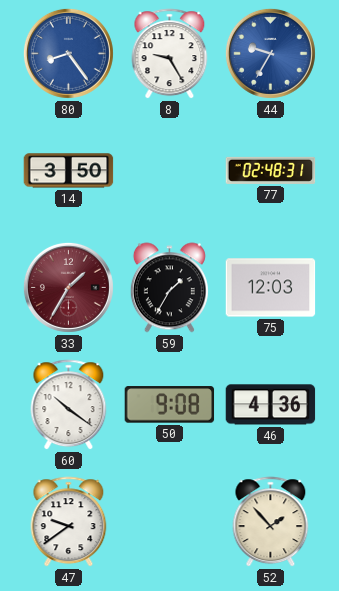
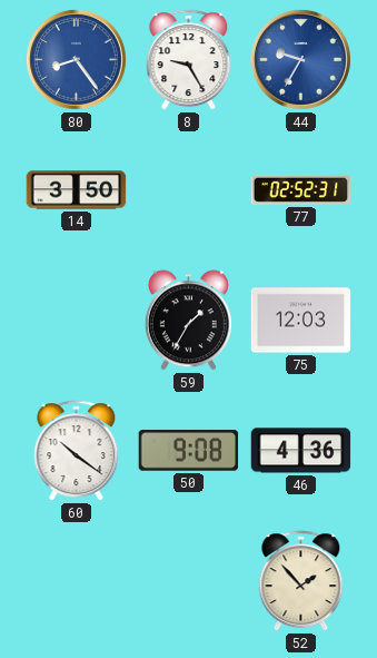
77: 02:48 -> 02:52
33: 1:35 -> none
47: 9:39 -> none
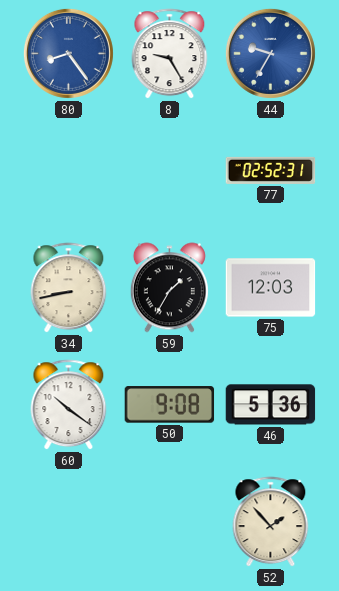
14: 3:50 -> none
34: none -> 8:43
46: 4:36 -> 5:36
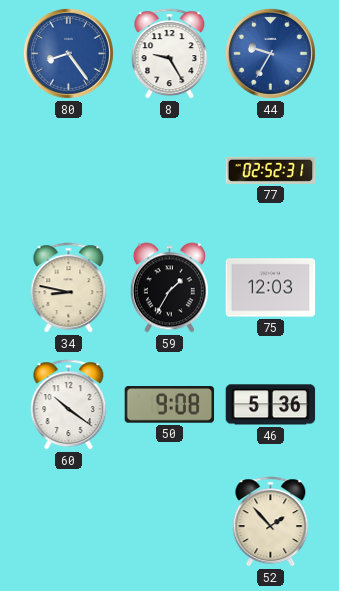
34: 8:43 -> 8:47
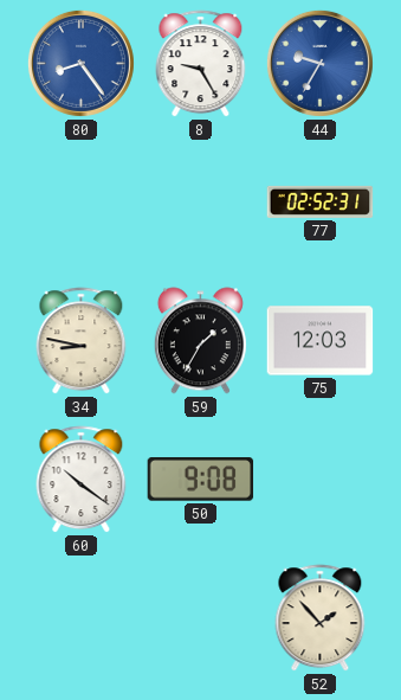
46: 5:36 -> none
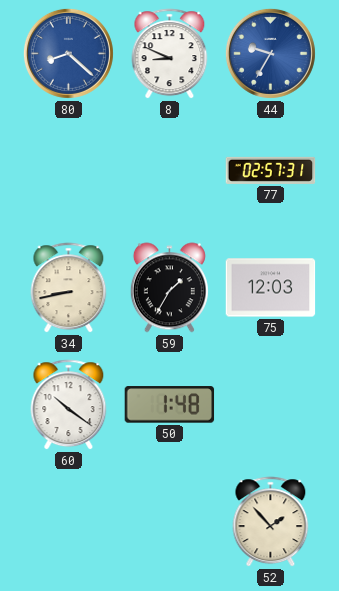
80: 8:24 -> 8:22
8: 9:25 -> 8:49
77: 02:52 -> 02:57
34: 8:47 -> 8:43
50: 9:08 -> 1:48
